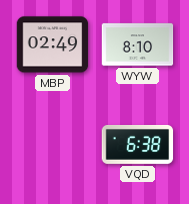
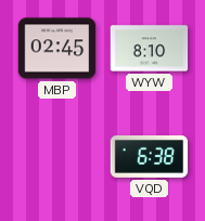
MBP: 02:49 -> 02:45
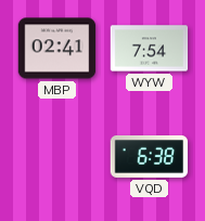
MBP: 02:45 -> 02:41
WYW: 8:10 -> 7:54
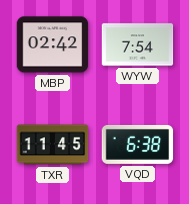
MBP: 02:41 -> 02:42
TXR: none -> 11:45
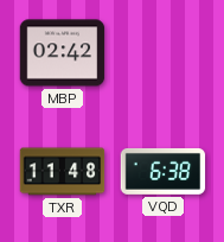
WYW: 7:54 -> none
TXR: 11:45 -> 11:48
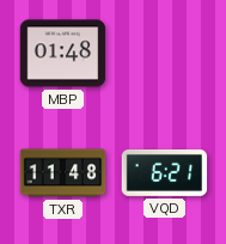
MBP: 02:42 -> 01:48
VQD: 6:38 -> 6:21
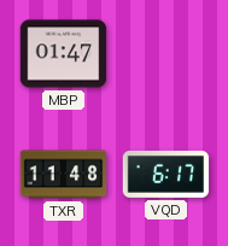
MBP: 01:48 -> 01:47
VQD: 6:21 -> 6:17
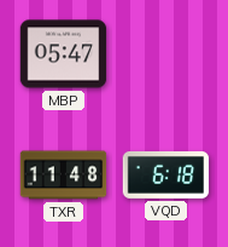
MBP: 01:47 -> 05:47
VQD: 6:17 -> 6:18
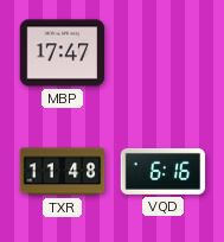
MBP: 05:47 -> 17:47
VQD: 6:18 -> 6:16
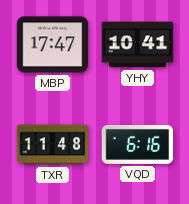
YHY: none -> 10:41
